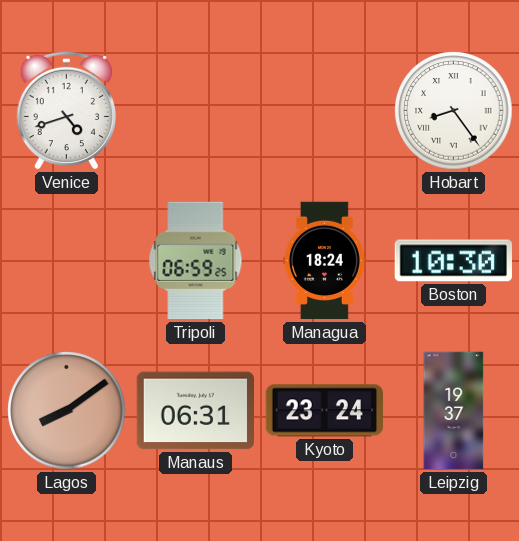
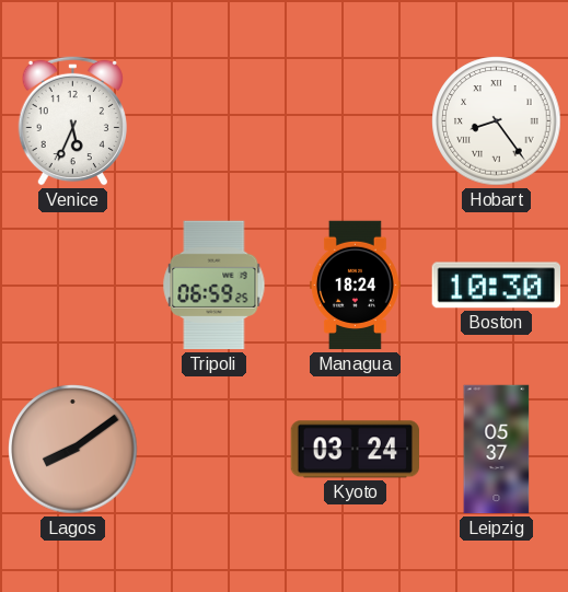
Venice: 4:42 -> 5:34
Manaus: 06:31 -> none
Kyoto: 23:24 -> 03:24
Leipzig: 19:37 -> 05:37
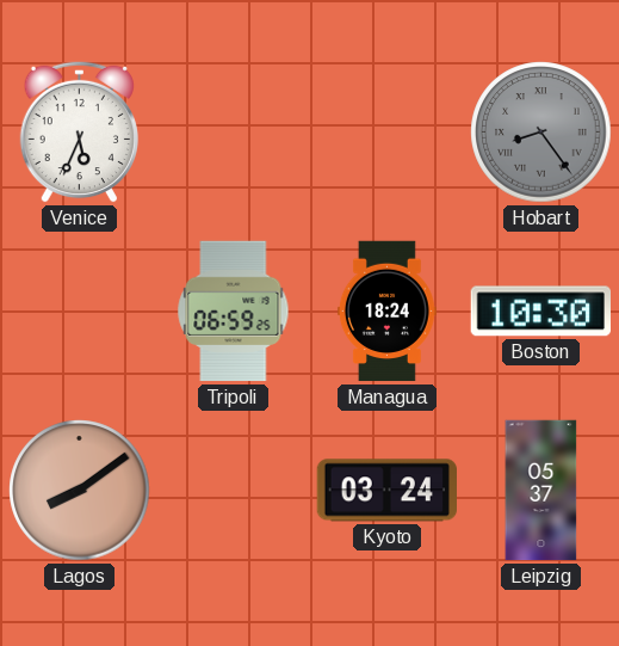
Hobart dial: white -> grey
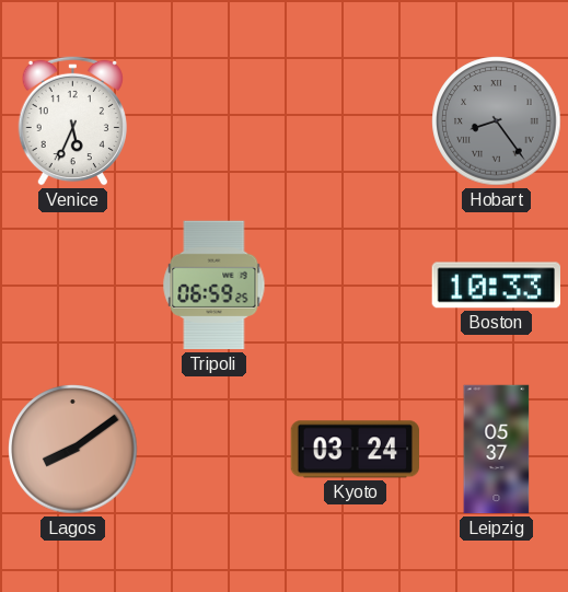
Managua: 18:24 -> none
Boston: 10:30 -> 10:33
